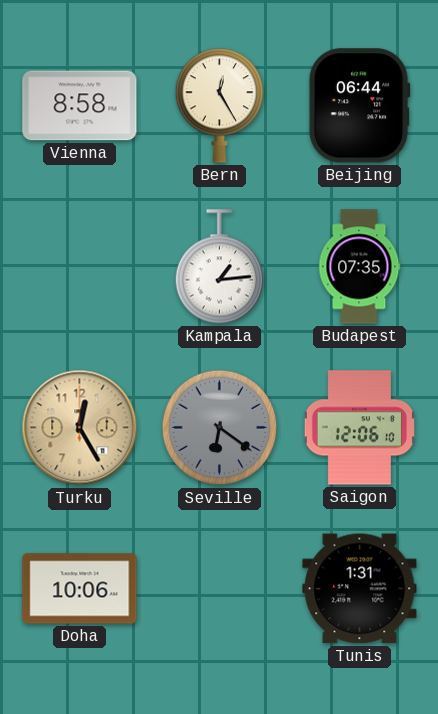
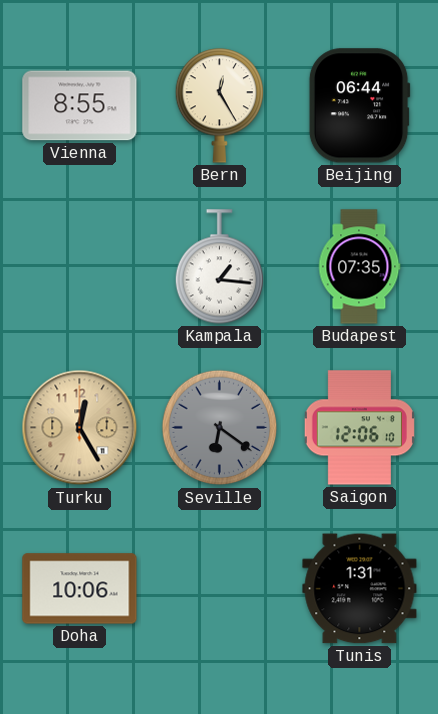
Vienna: 8:58 -> 8:55
Kampala: 1:14 -> 1:16
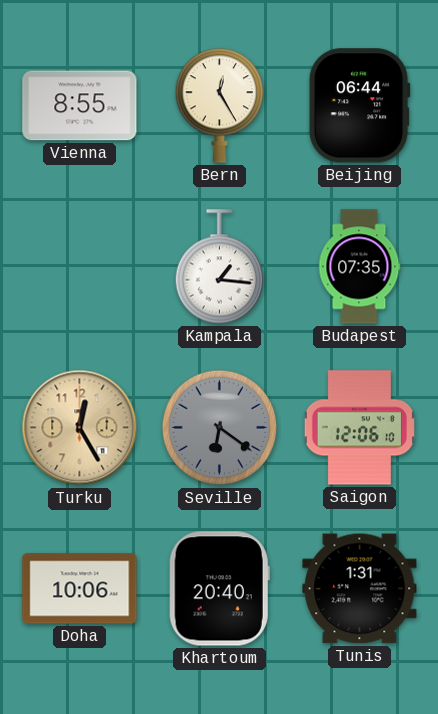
Khartoum: none -> 20:40
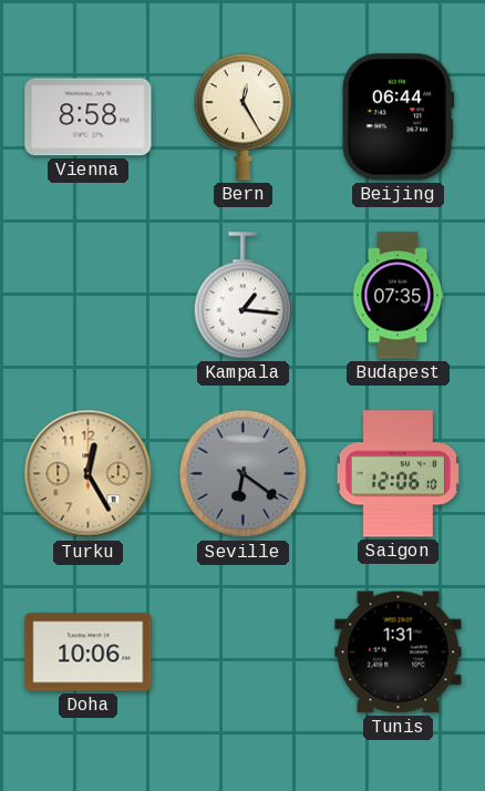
Vienna: 8:55 -> 8:58
Khartoum: 20:40 -> none
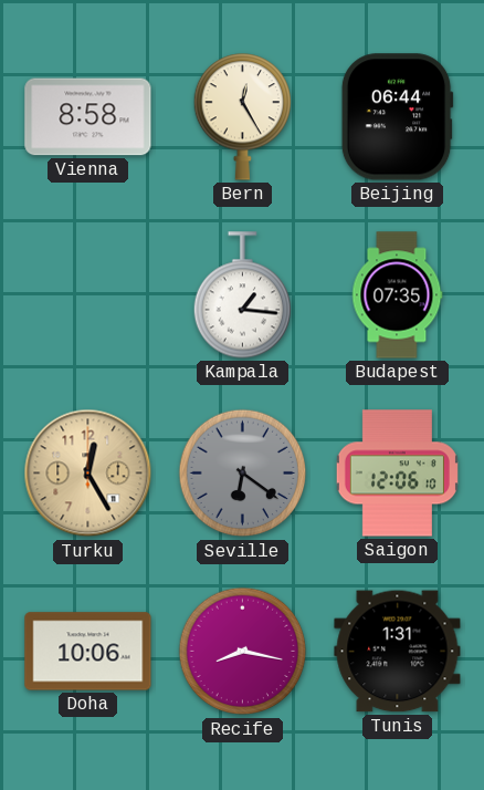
Recife: none -> 8:17
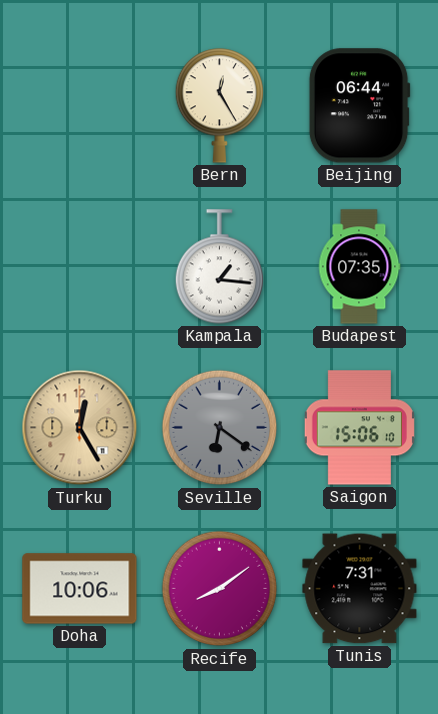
Vienna: 8:58 -> none
Saigon: 12:06 -> 15:06
Recife: 8:17 -> 8:09
Tunis: 1:31 -> 7:31
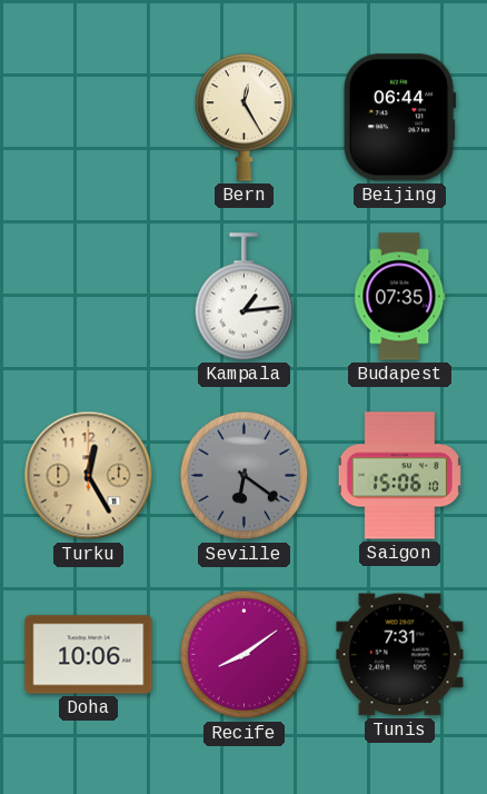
Kampala: 1:16 -> 1:14
